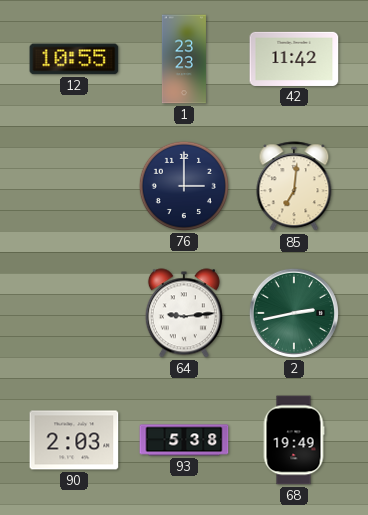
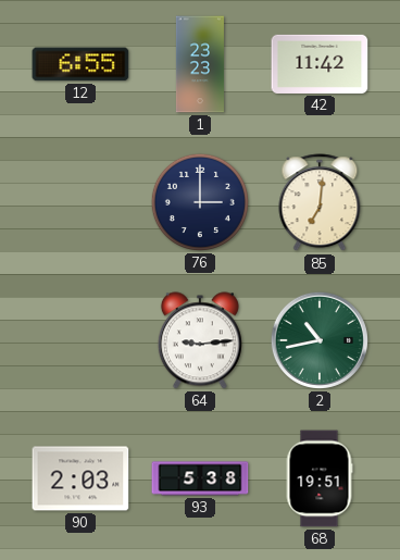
12: 10:55 -> 6:55
2: 2:43 -> 10:43
68: 19:49 -> 19:51
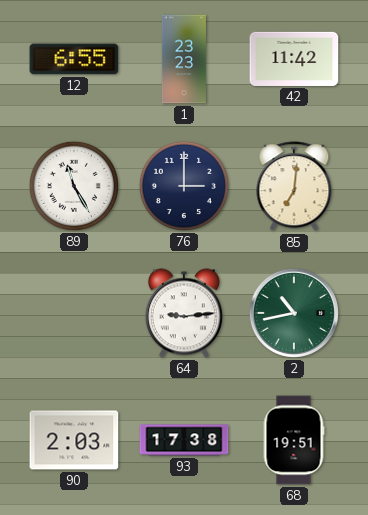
89: none -> 11:25
93: 5:38 -> 17:38
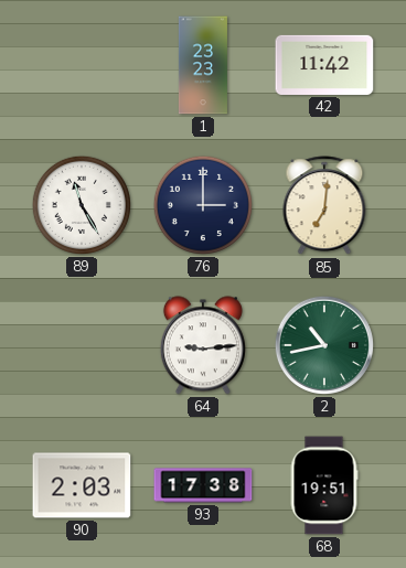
12: 6:55 -> none
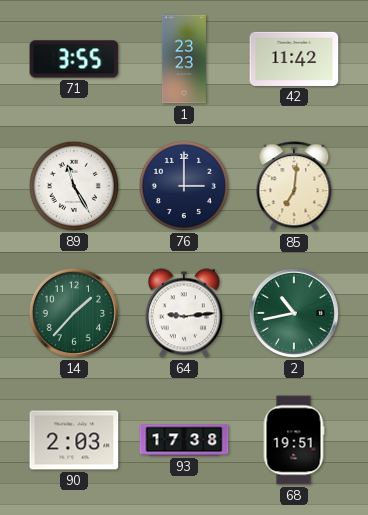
71: none -> 3:55
14: none -> 1:37
